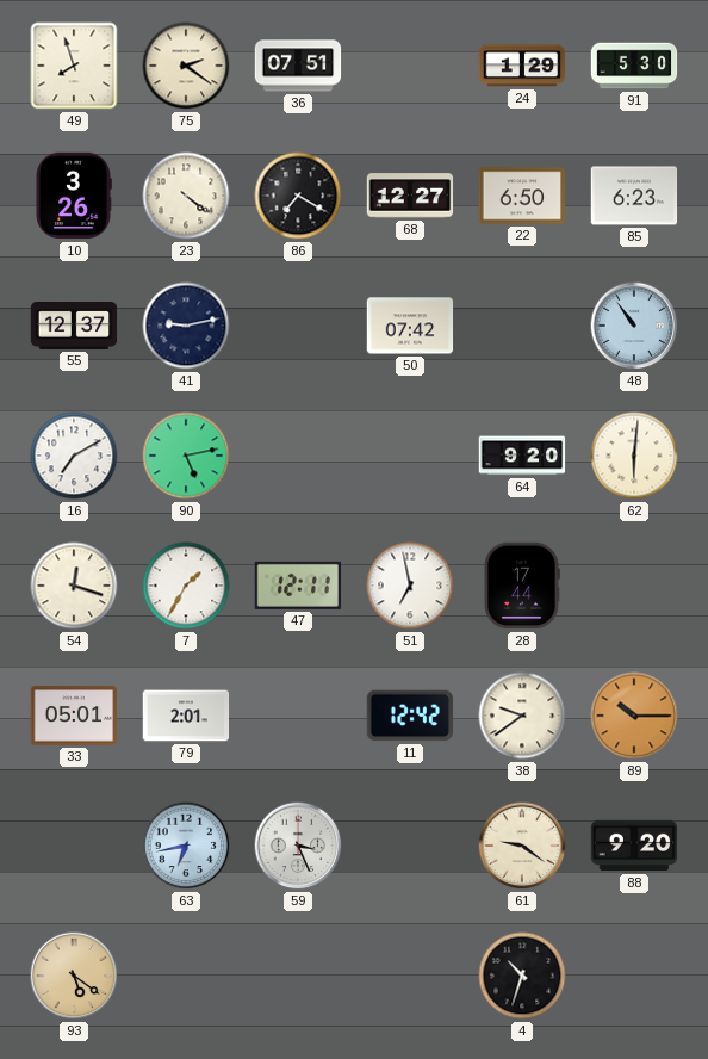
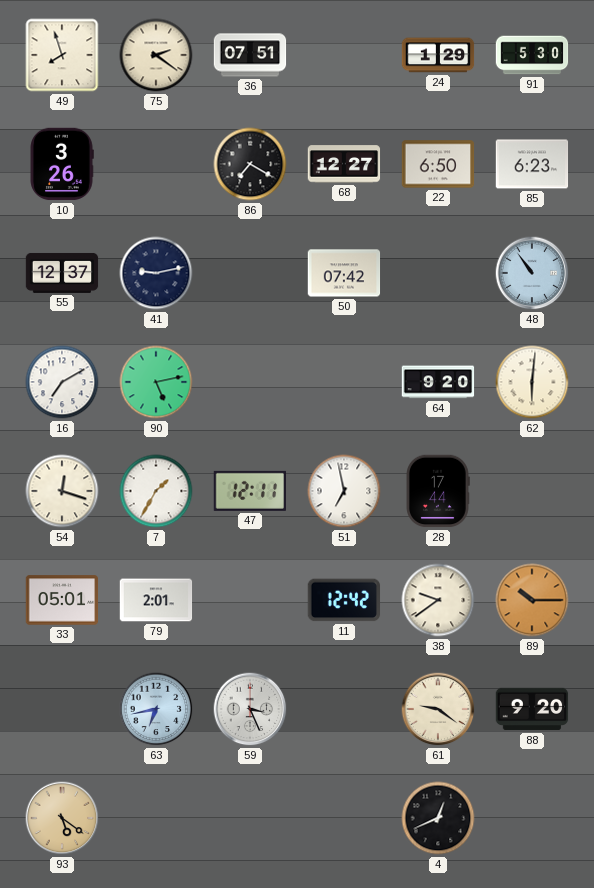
23: 4:21 -> none
4: 10:33 -> 12:41
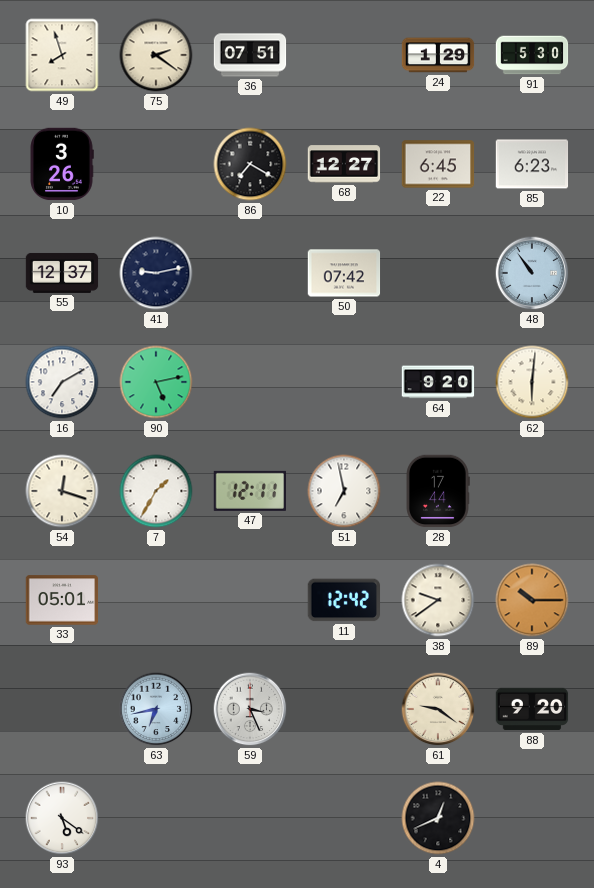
22: 6:50 -> 6:45
79: 2:01 -> none
93 dial: champagne -> white
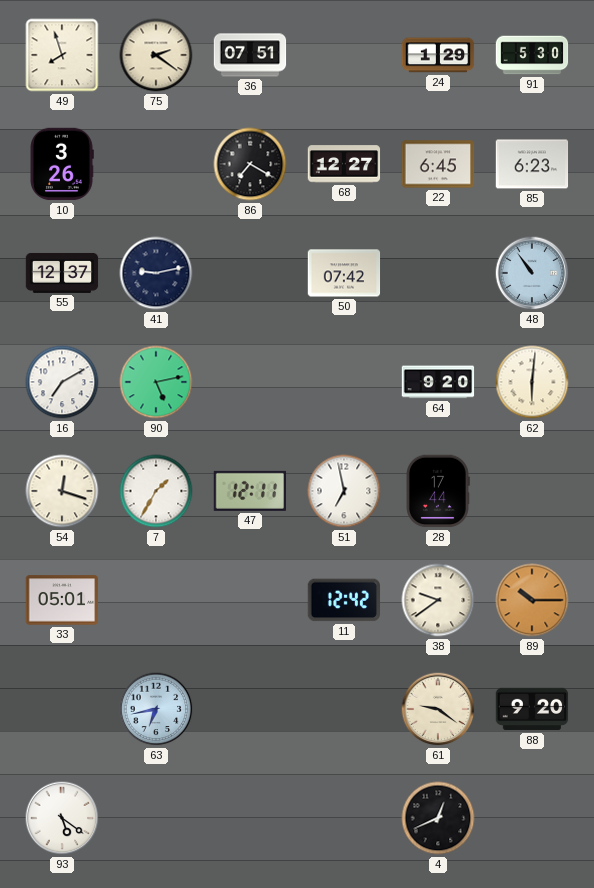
59: 3:26 -> none
